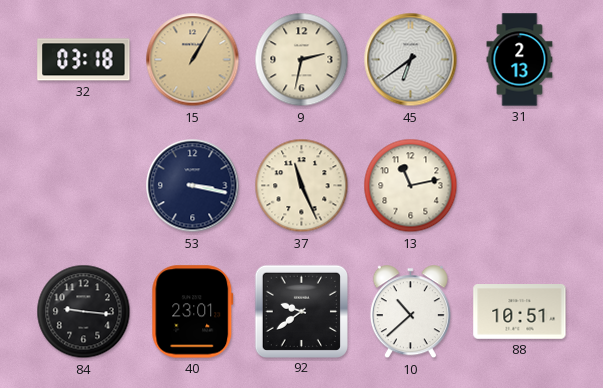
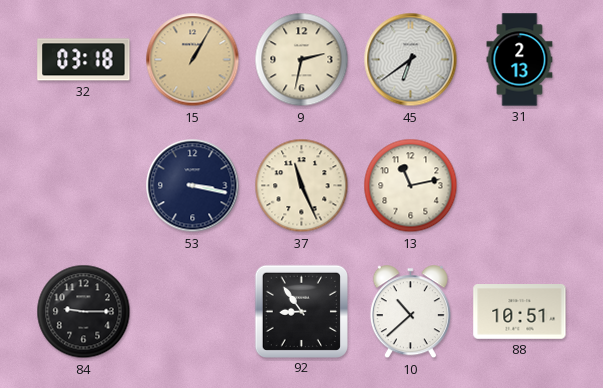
84: 9:16 -> 9:15
40: 23:01 -> none
92: 9:39 -> 8:54
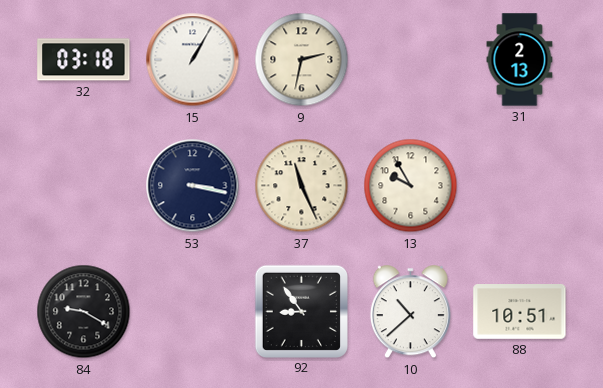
15 dial: champagne -> white
45: 6:39 -> none
13: 11:13 -> 9:55
84: 9:15 -> 9:20
